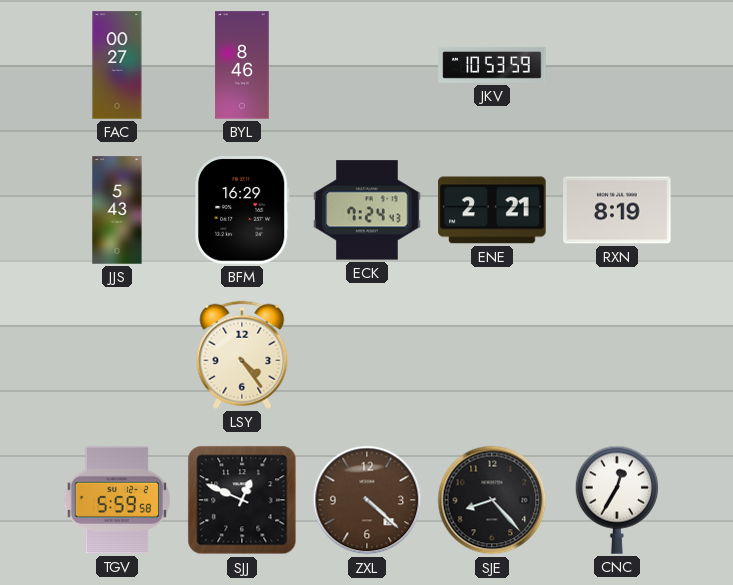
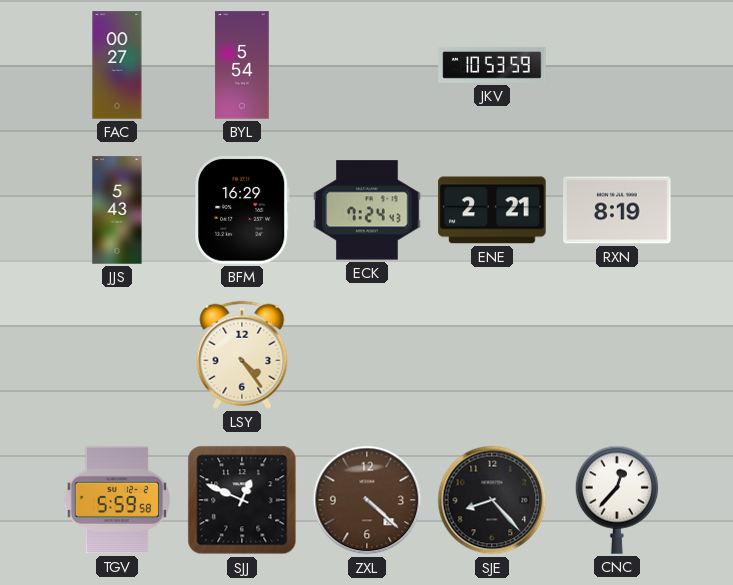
BYL: 8:46 -> 5:54
CNC: 12:35 -> 12:37
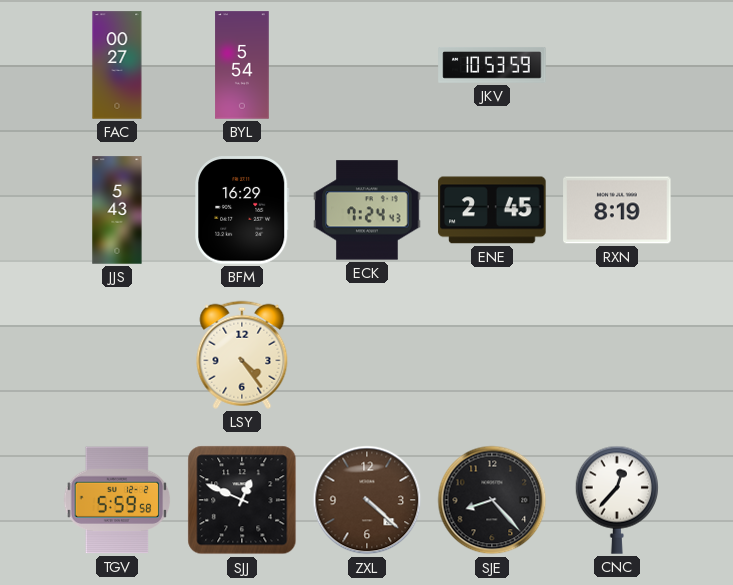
ENE: 2:21 -> 2:45
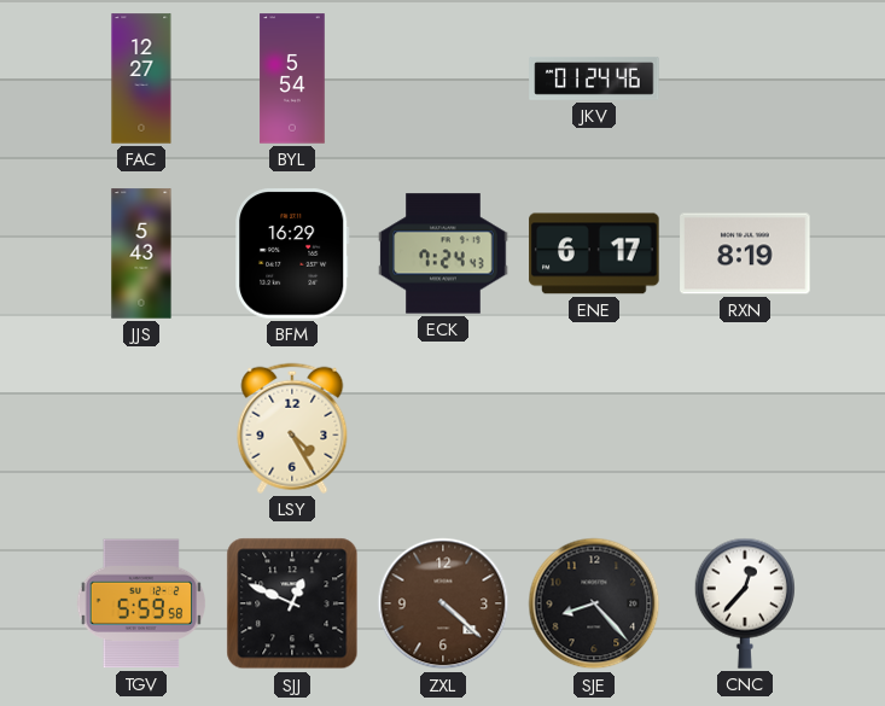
FAC: 00:27 -> 12:27
JKV: 10:53 -> 01:24
ENE: 2:45 -> 6:17
LSY: 4:24 -> 4:25
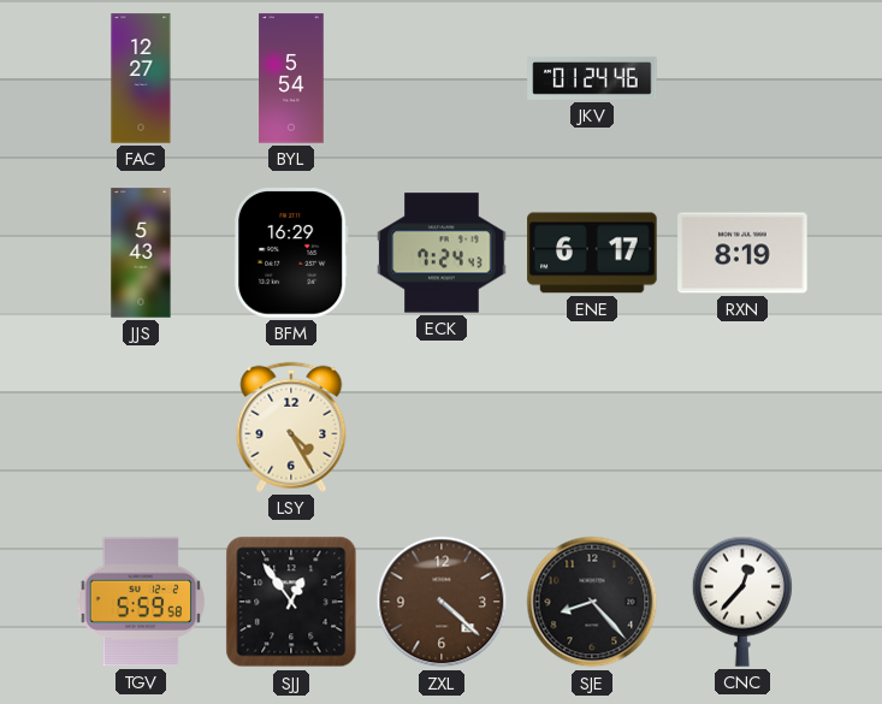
SJJ: 12:49 -> 12:54
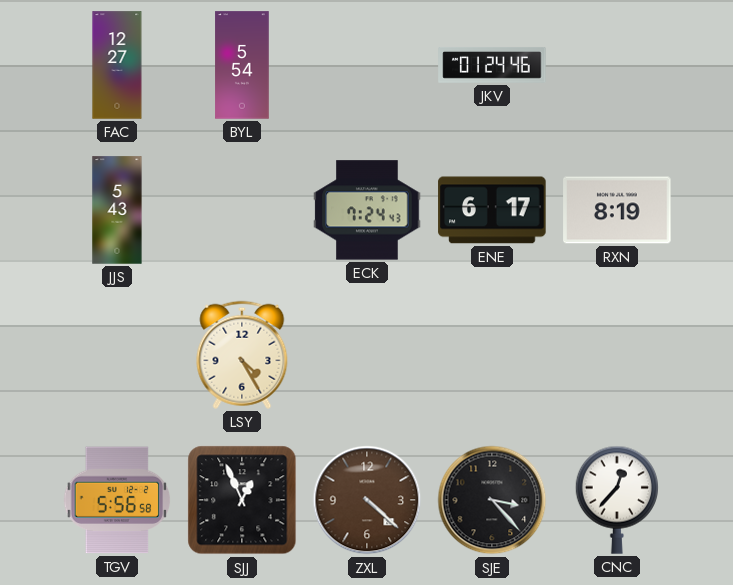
BFM: 16:29 -> none
TGV: 5:59 -> 5:56
SJJ: 12:54 -> 12:56
SJE: 8:23 -> 3:23
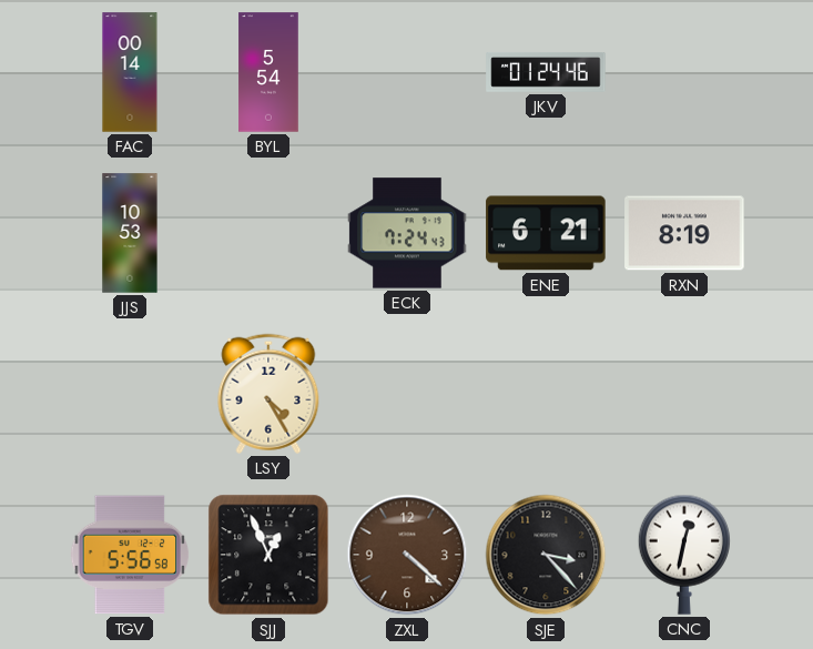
FAC: 12:27 -> 00:14
JJS: 5:43 -> 10:53
ENE: 6:17 -> 6:21
CNC: 12:37 -> 12:32
